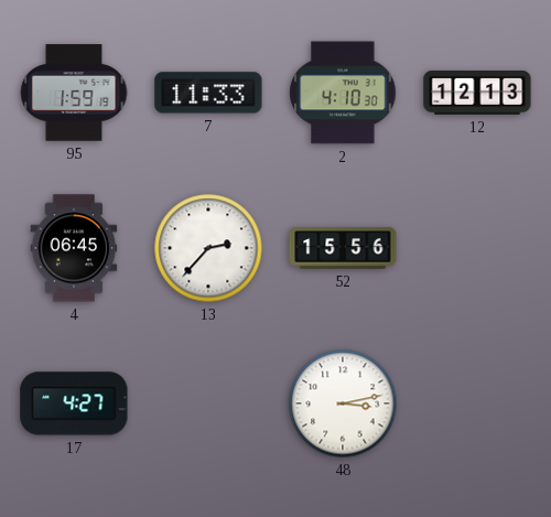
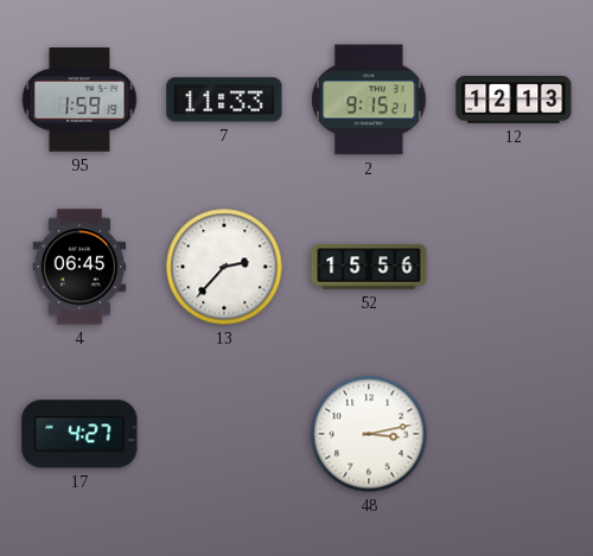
2: 4:10 -> 9:15
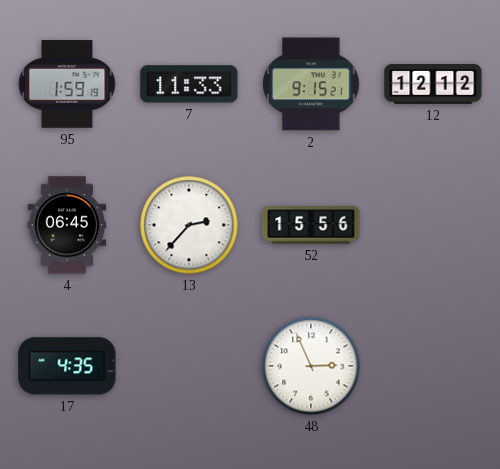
12: 12:13 -> 12:12
17: 4:27 -> 4:35
48: 3:13 -> 2:56
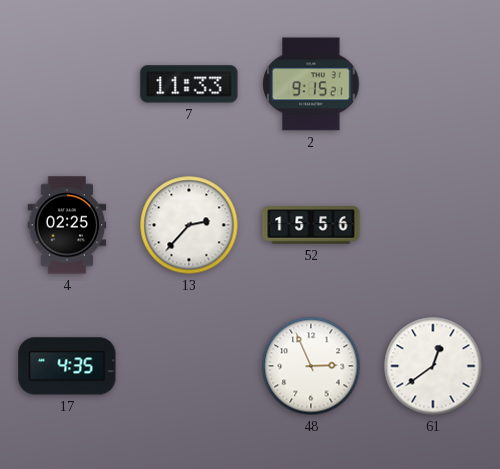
95: 1:59 -> none
12: 12:12 -> none
4: 06:45 -> 02:25
61: none -> 12:39
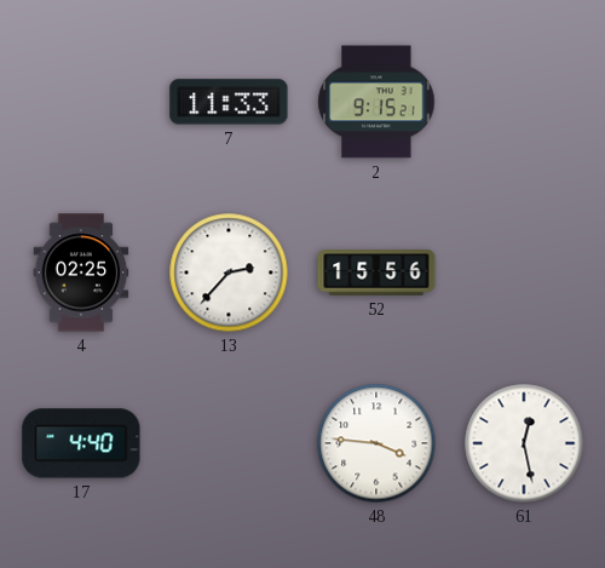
17: 4:35 -> 4:40
48: 2:56 -> 3:46
61: 12:39 -> 12:28
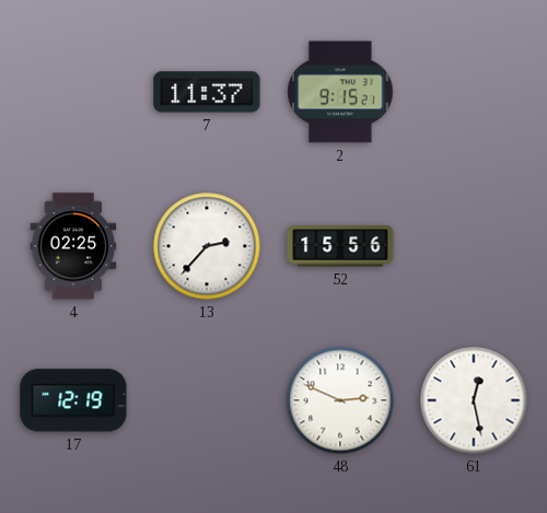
7: 11:33 -> 11:37
17: 4:40 -> 12:19
48: 3:46 -> 2:49
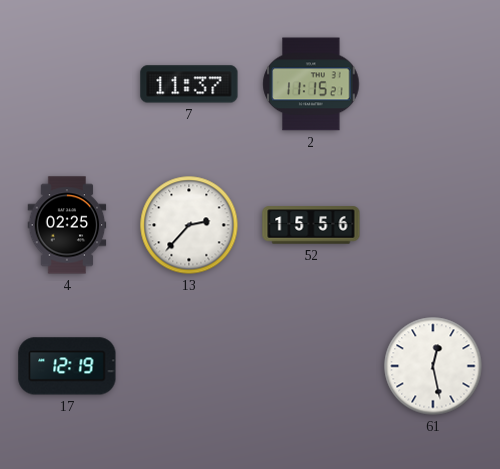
2: 9:15 -> 11:15
48: 2:49 -> none
